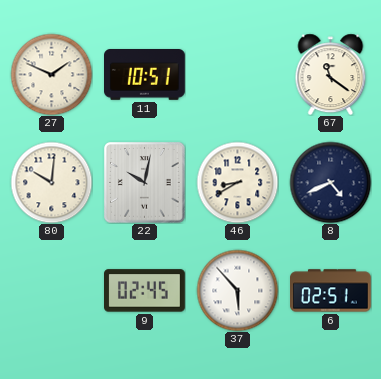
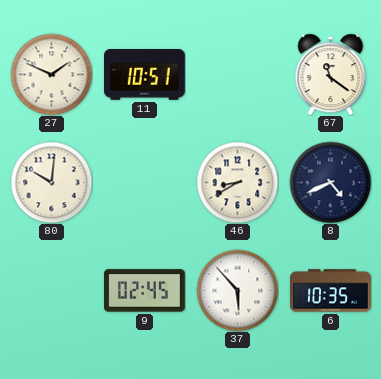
22: 10:02 -> none
6: 02:51 -> 10:35
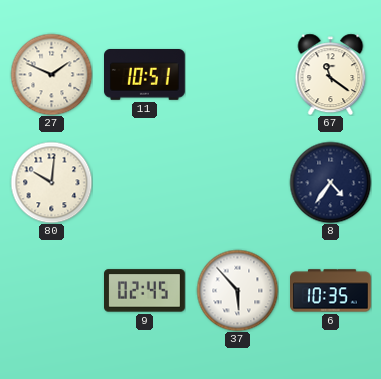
46: 8:40 -> none
8: 4:41 -> 4:36
